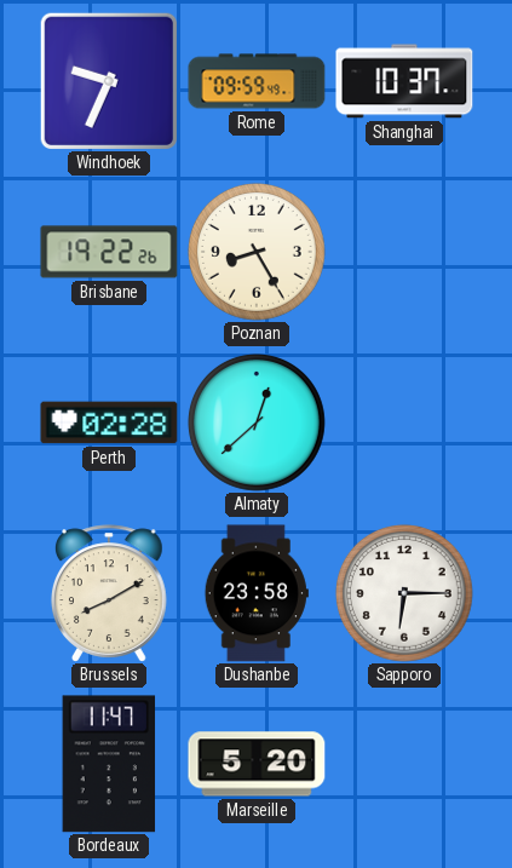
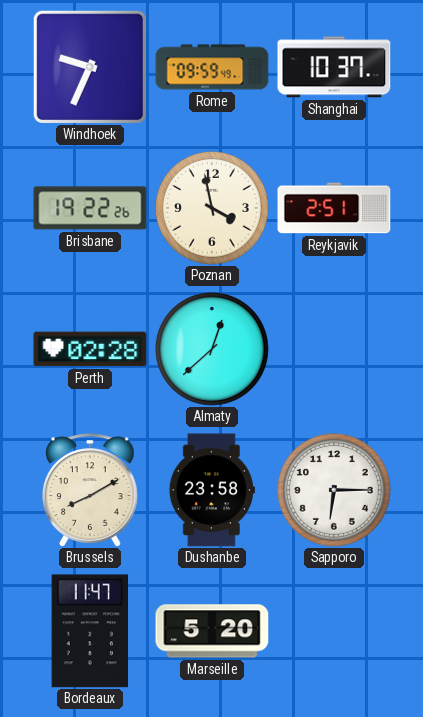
Poznan: 8:25 -> 3:58
Reykjavik: none -> 2:51
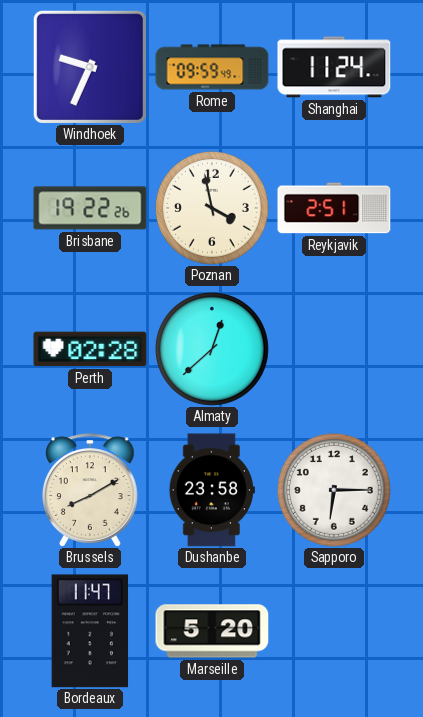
Shanghai: 10:37 -> 11:24
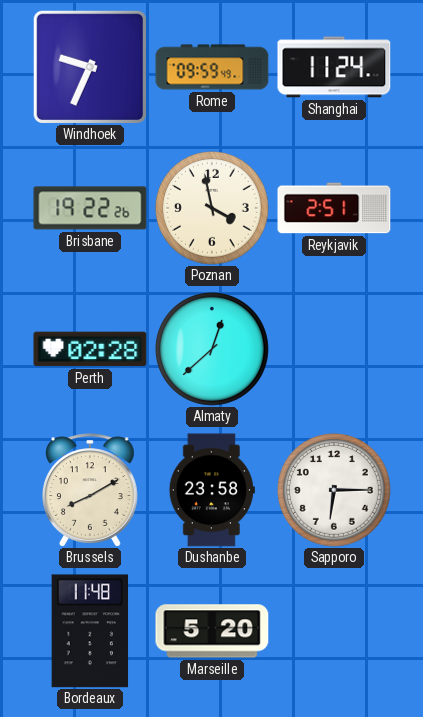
Bordeaux: 11:47 -> 11:48
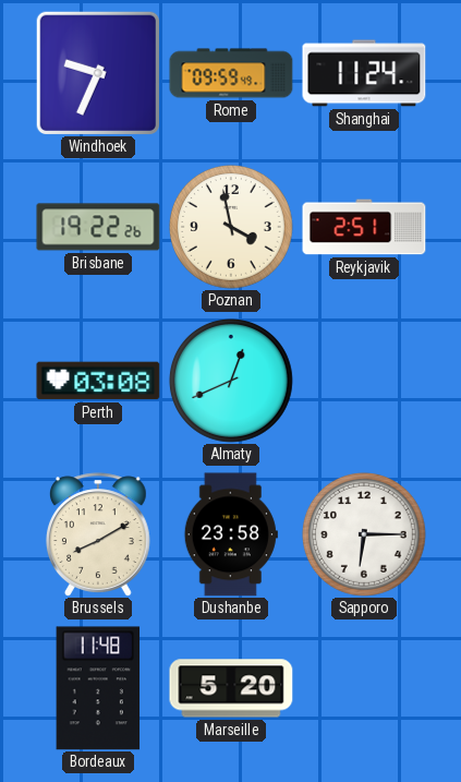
Perth: 02:28 -> 03:08
Almaty: 12:38 -> 12:41
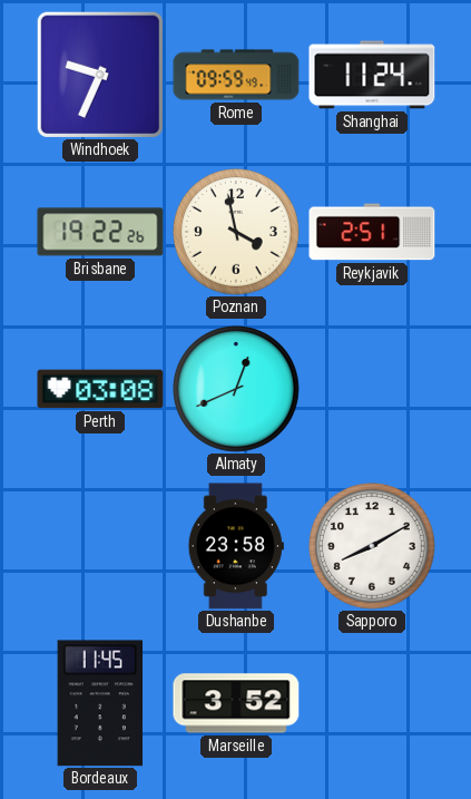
Brussels: 8:10 -> none
Sapporo: 6:15 -> 8:10
Bordeaux: 11:48 -> 11:45
Marseille: 5:20 -> 3:52
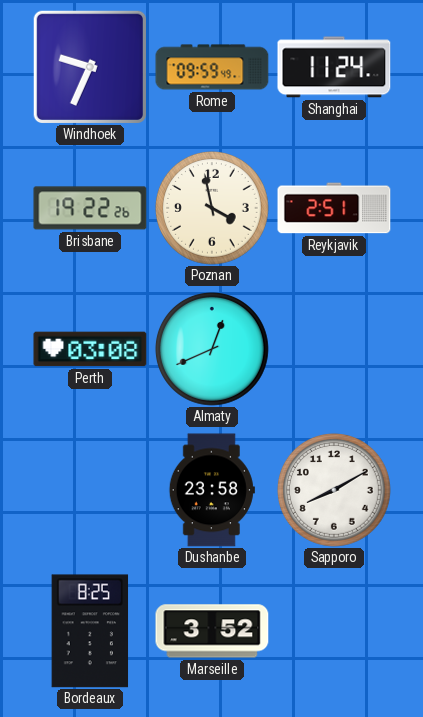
Bordeaux: 11:45 -> 8:25
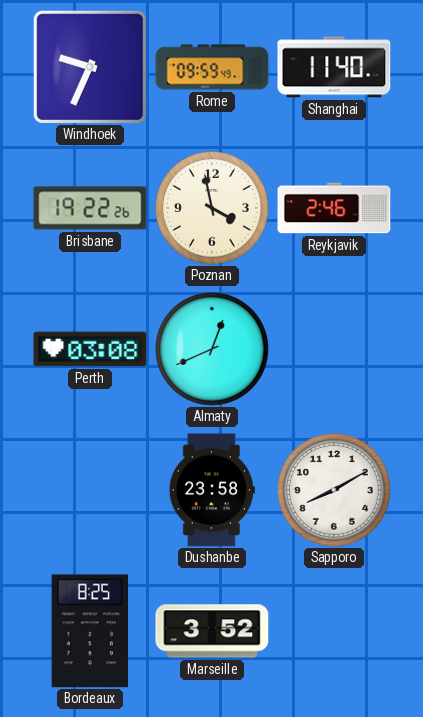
Shanghai: 11:24 -> 11:40
Reykjavik: 2:51 -> 2:46
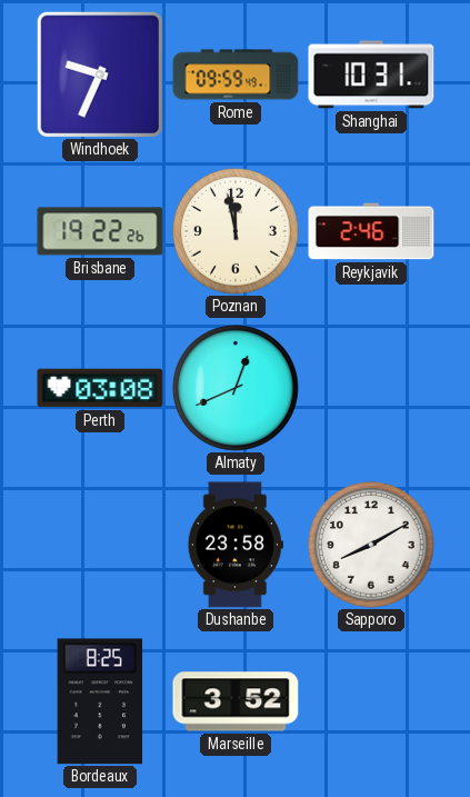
Shanghai: 11:40 -> 10:31
Poznan: 3:58 -> 11:58
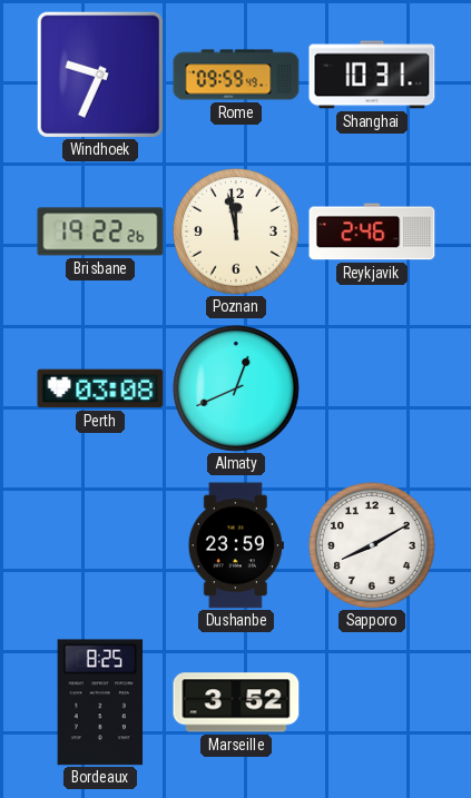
Dushanbe: 23:58 -> 23:59
